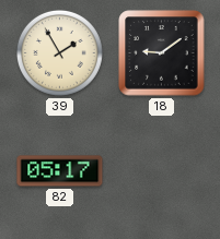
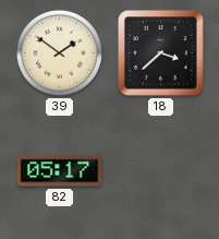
39: 1:55 -> 1:51
18: 9:09 -> 3:38
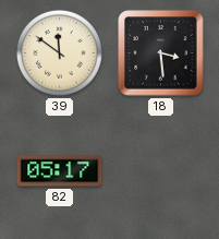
39: 1:51 -> 11:51
18: 3:38 -> 3:29
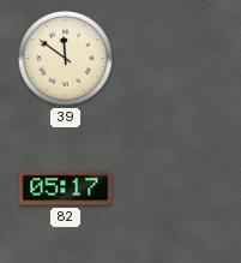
18: 3:29 -> none
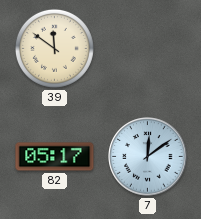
7: none -> 12:09
